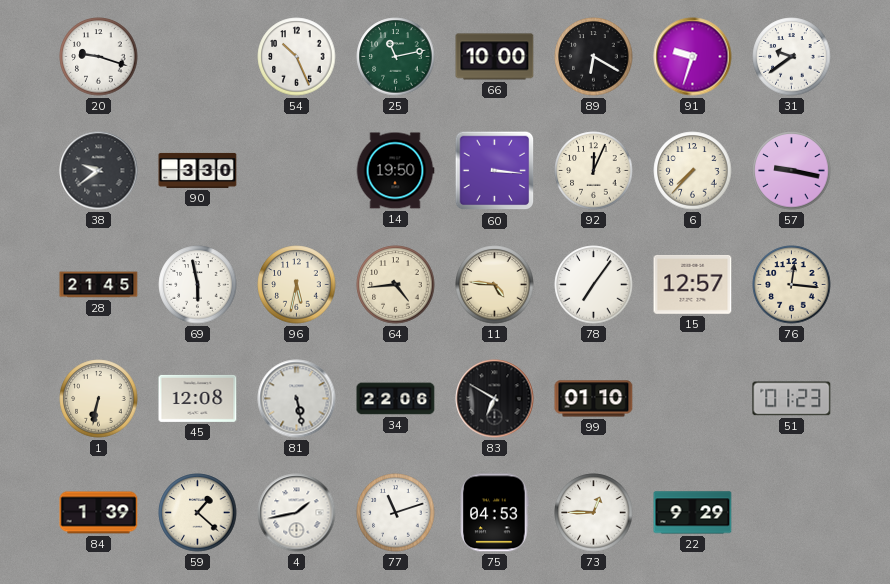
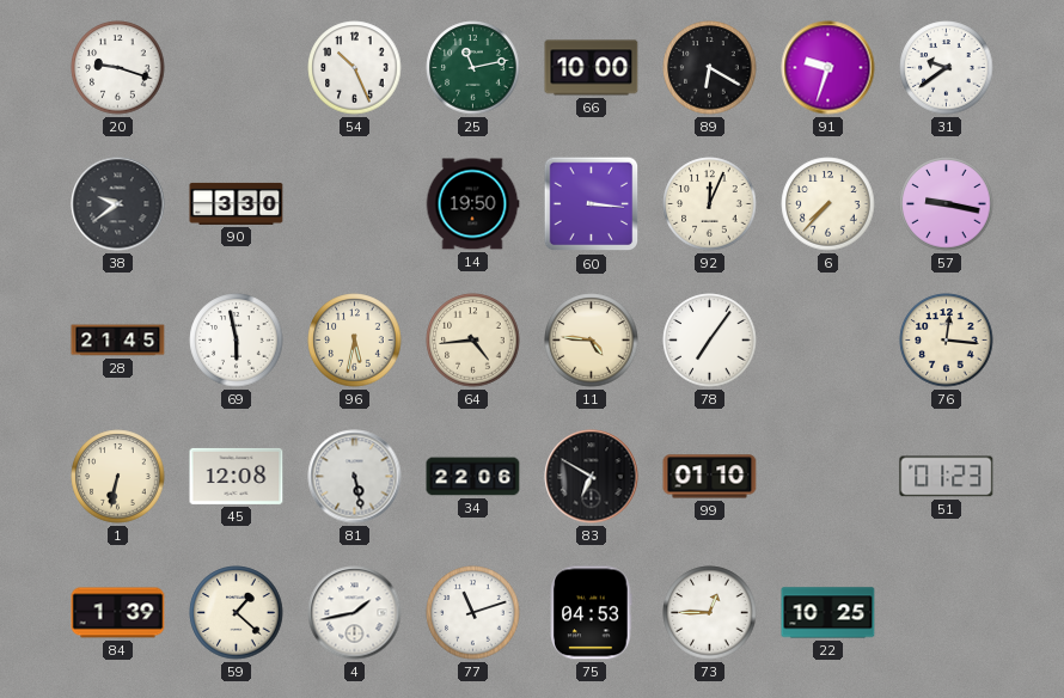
15: 12:57 -> none
22: 9:29 -> 10:25
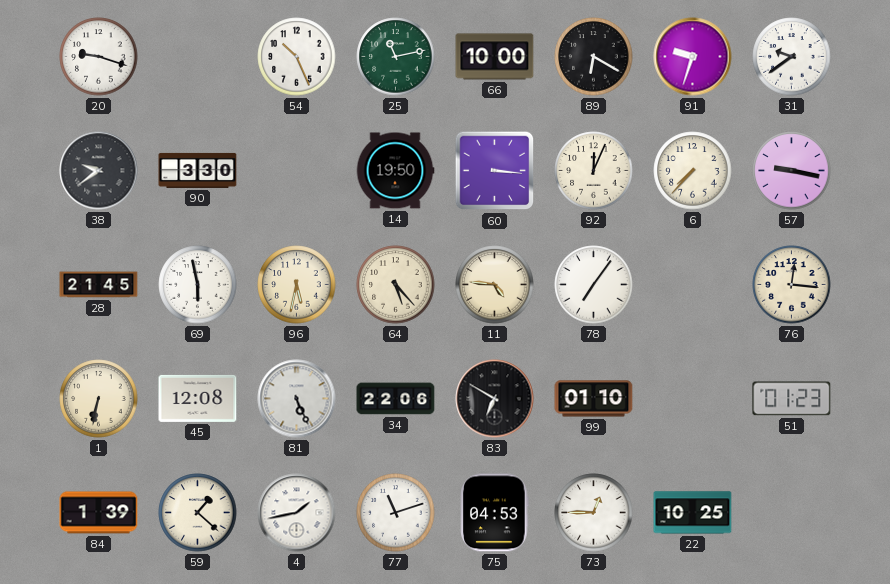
64: 4:44 -> 5:23
81: 5:28 -> 5:26
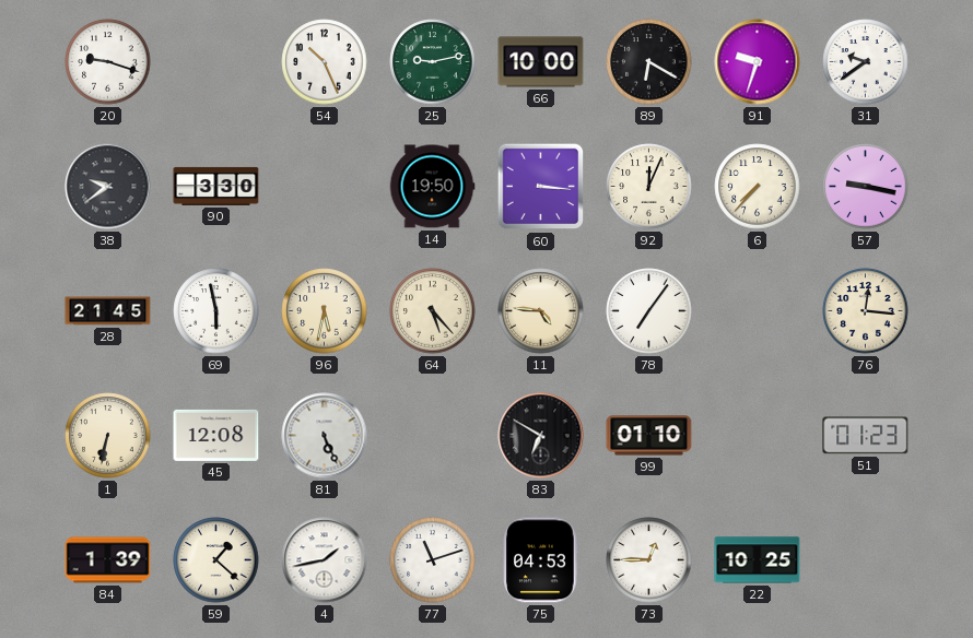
25: 11:13 -> 9:13
34: 22:06 -> none
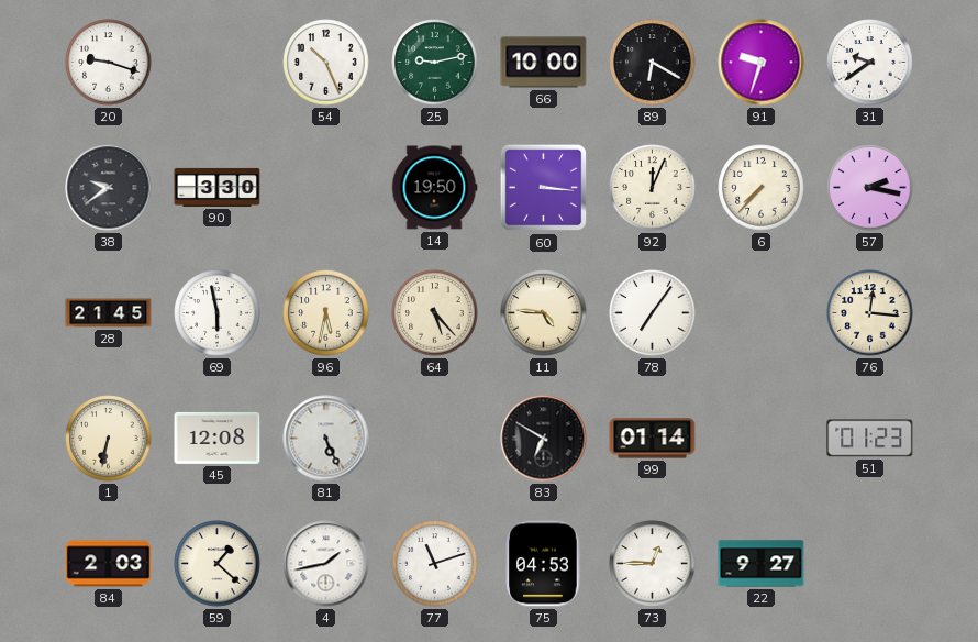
57: 9:17 -> 2:17
99: 01:10 -> 01:14
84: 1:39 -> 2:03
22: 10:25 -> 9:27
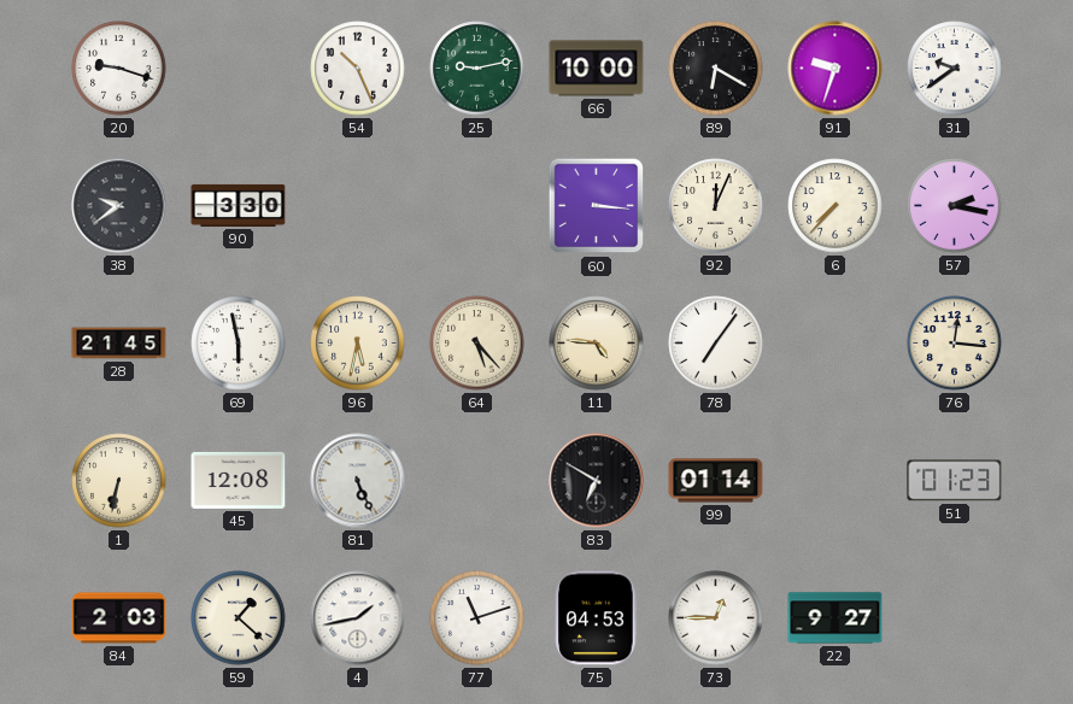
14: 19:50 -> none
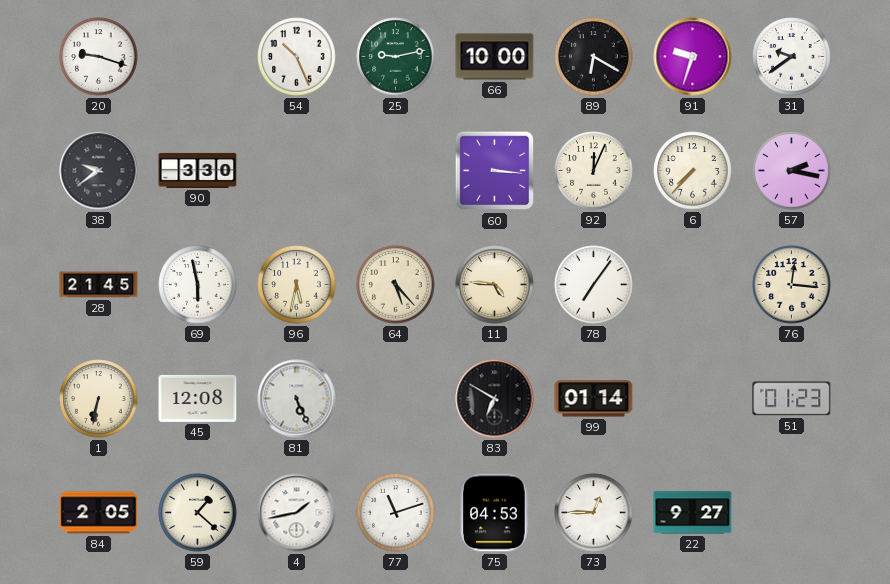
84: 2:03 -> 2:05
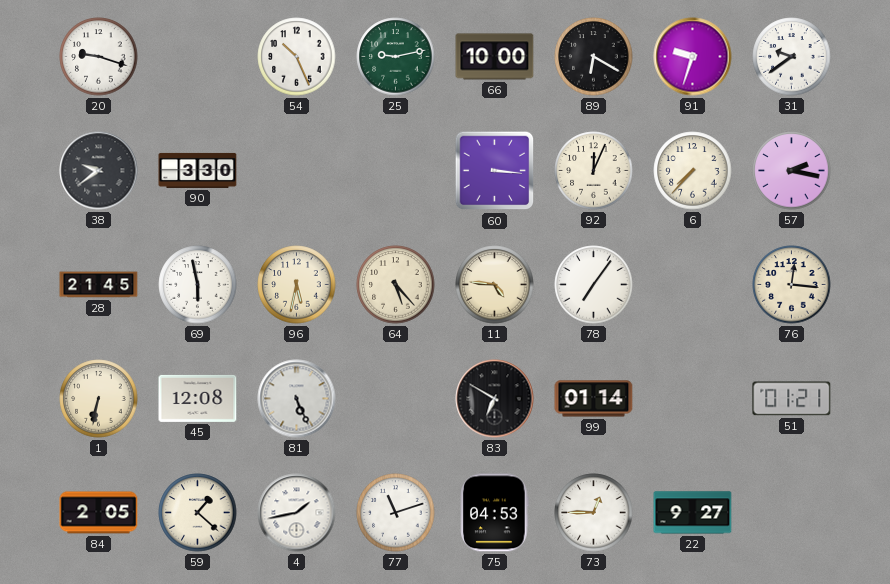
51: 01:23 -> 01:21
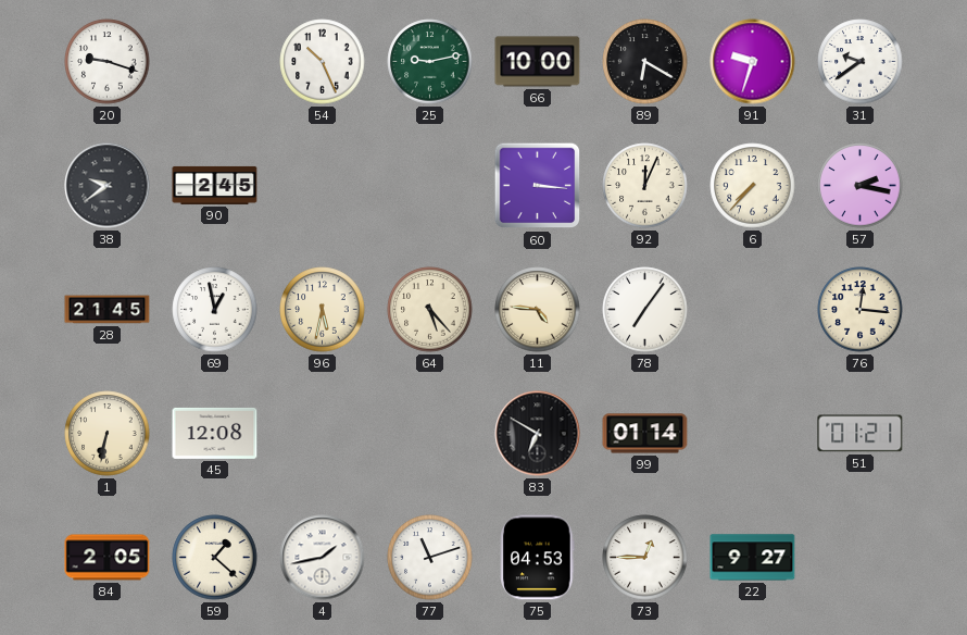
90: 3:30 -> 2:45
69: 5:58 -> 12:58
81: 5:26 -> none
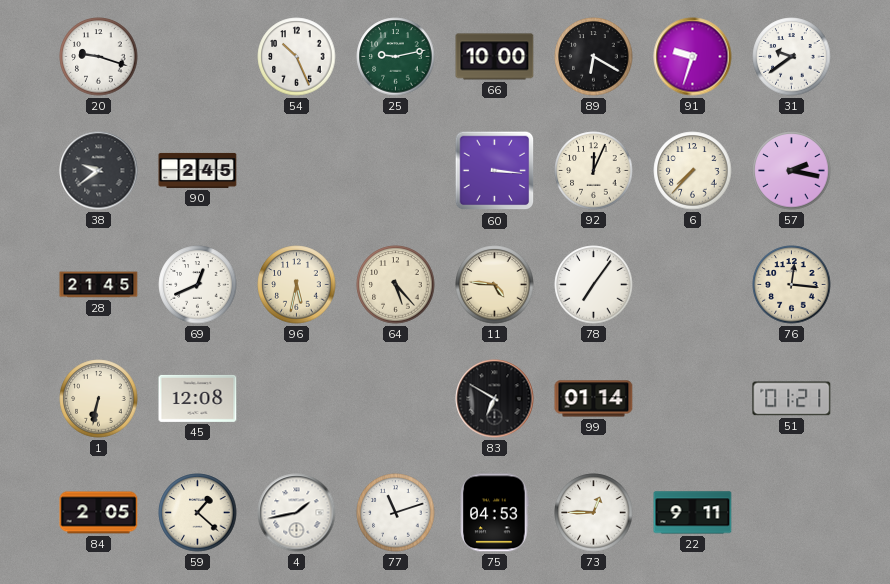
69: 12:58 -> 12:41
22: 9:27 -> 9:11
